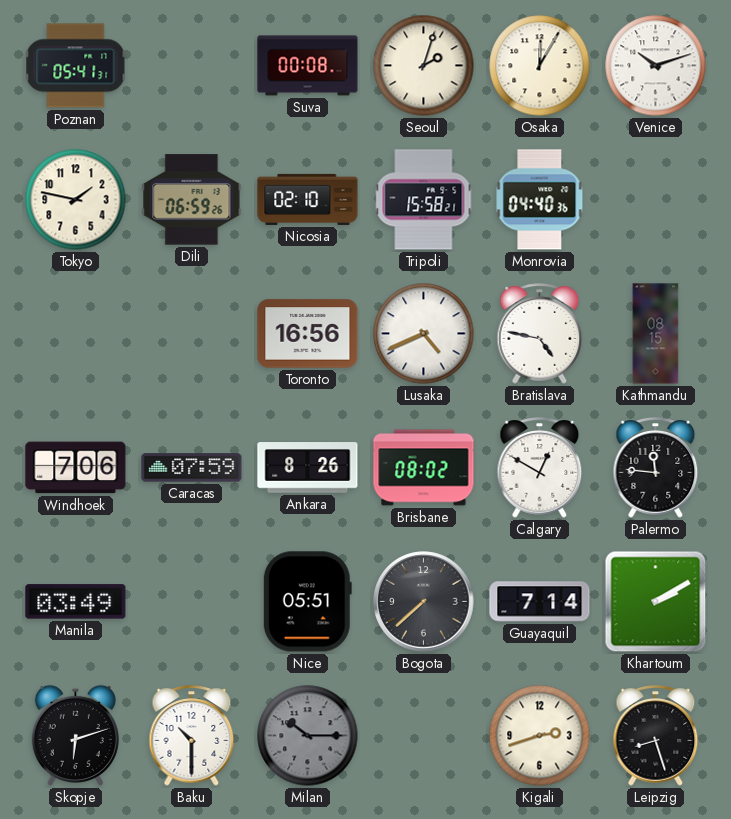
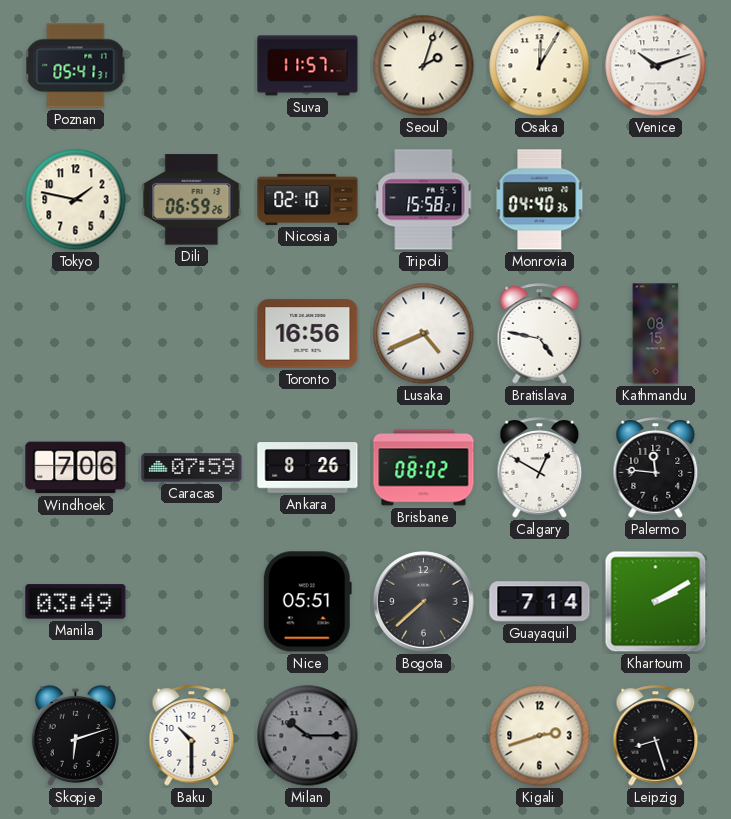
Suva: 00:08 -> 11:57
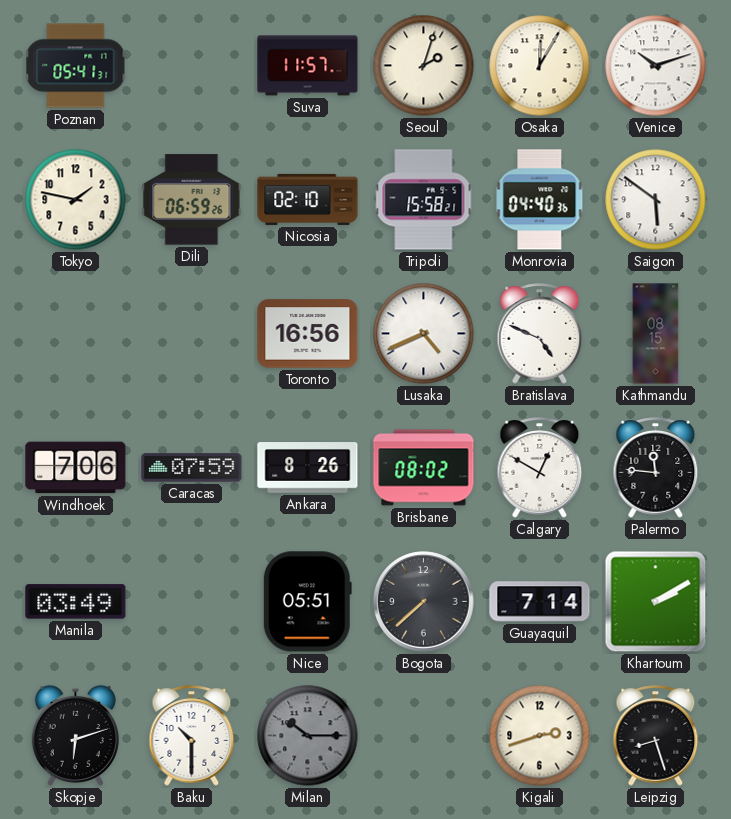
Saigon: none -> 5:51
Bratislava: 4:47 -> 4:49
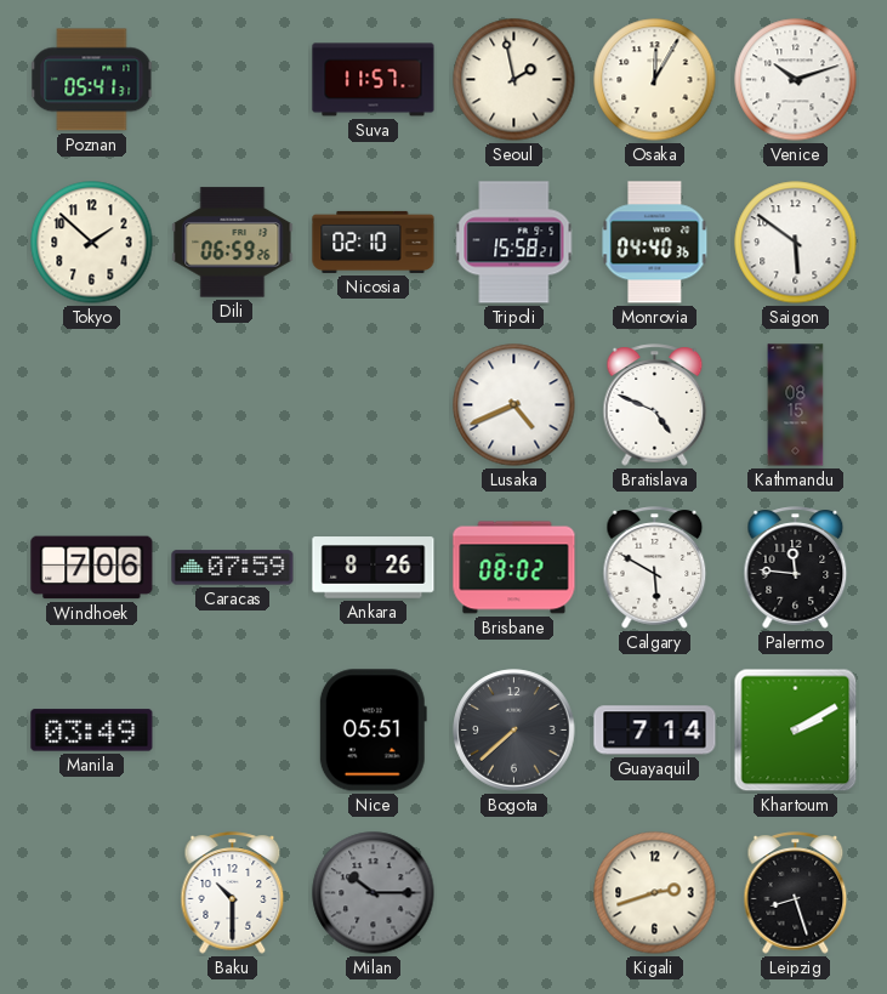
Seoul: 2:03 -> 1:58
Tokyo: 1:47 -> 1:52
Toronto: 16:56 -> none
Calgary: 12:50 -> 5:50
Skopje: 6:12 -> none
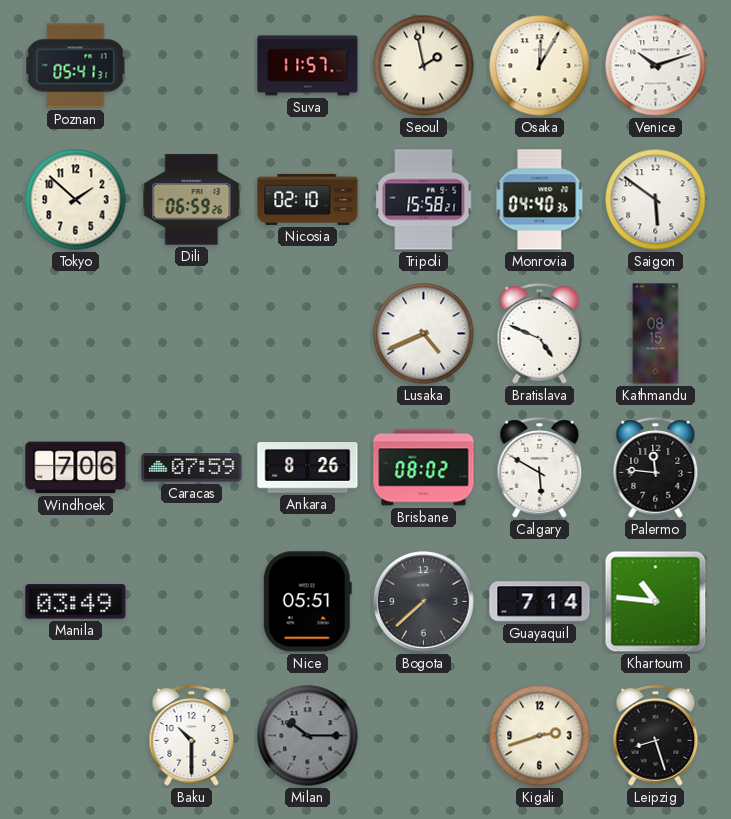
Khartoum: 2:10 -> 10:46
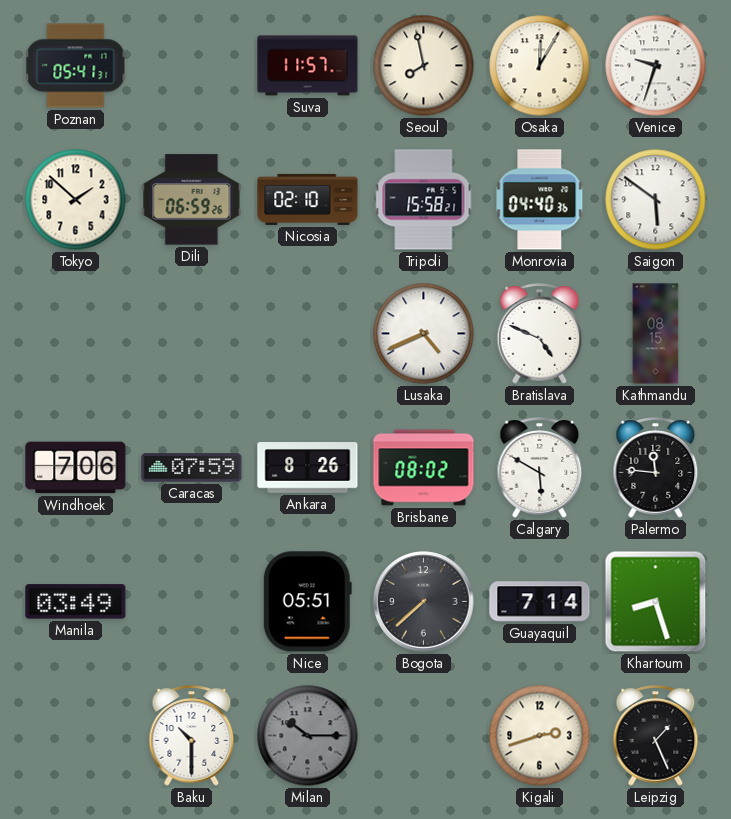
Seoul: 1:58 -> 7:58
Venice: 10:12 -> 9:33
Khartoum: 10:46 -> 8:27
Leipzig: 8:27 -> 1:26
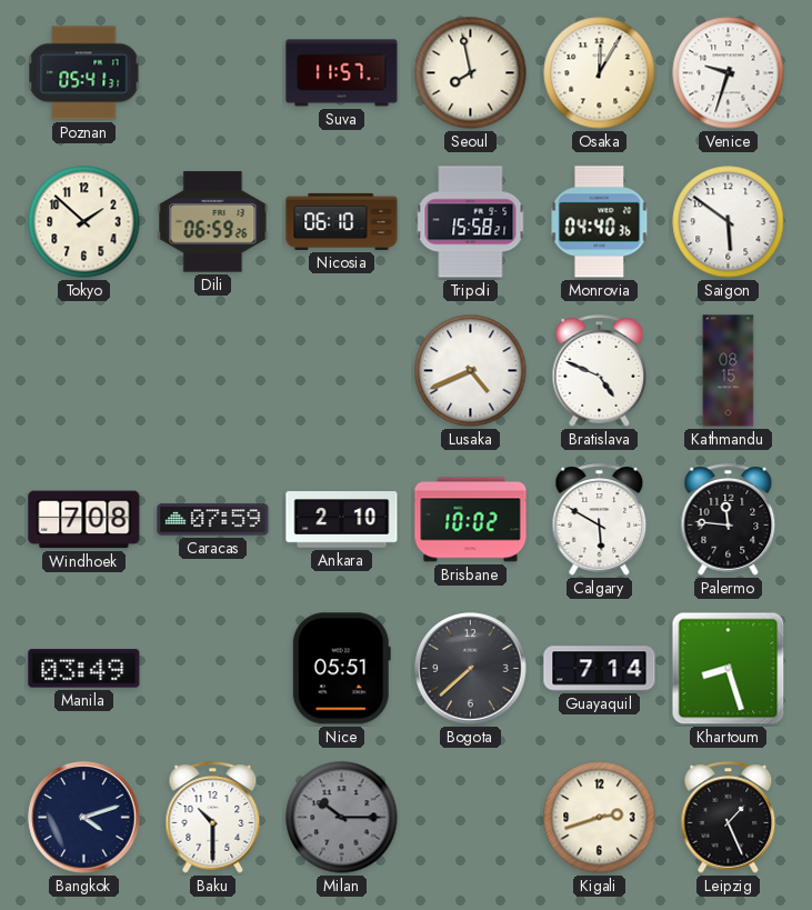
Nicosia: 02:10 -> 06:10
Windhoek: 7:06 -> 7:08
Ankara: 8:26 -> 2:10
Brisbane: 08:02 -> 10:02
Bangkok: none -> 4:12
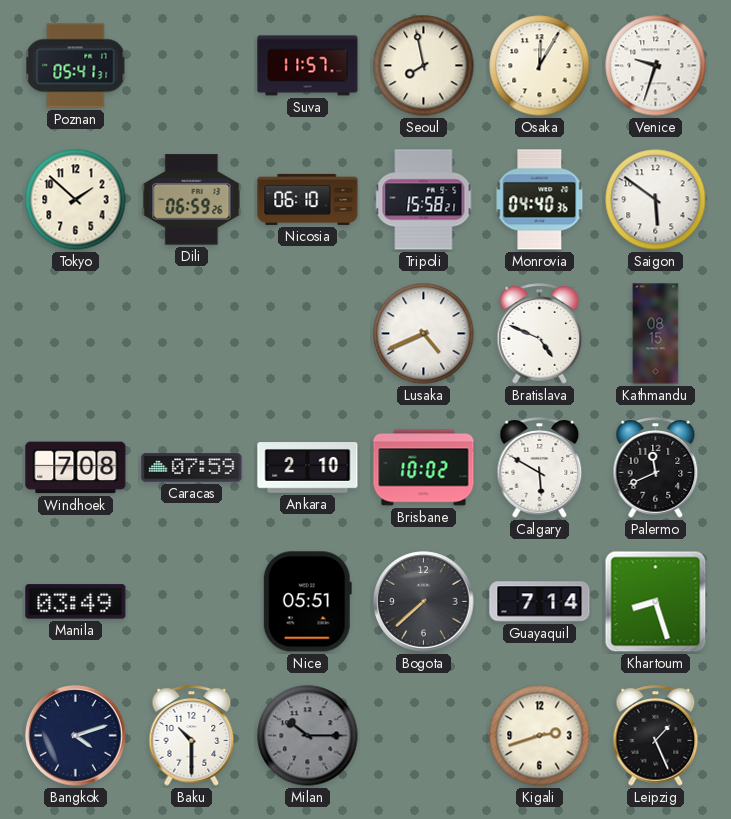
Palermo: 11:46 -> 11:41
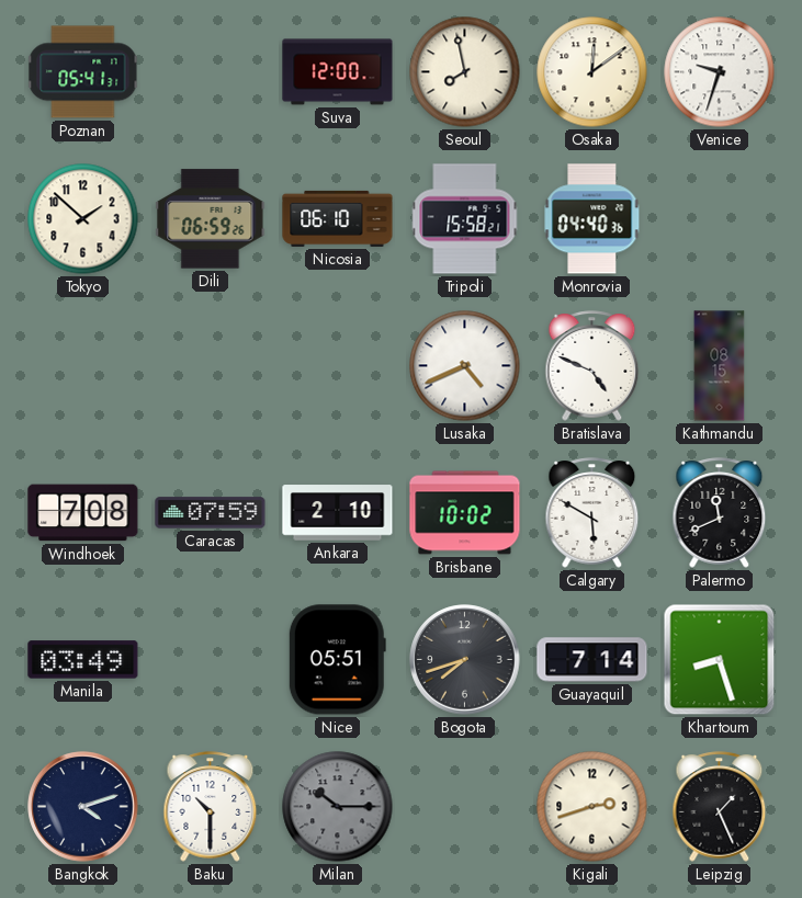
Suva: 11:57 -> 12:00
Osaka: 12:05 -> 12:09
Saigon: 5:51 -> none
Bogota: 7:38 -> 7:42
